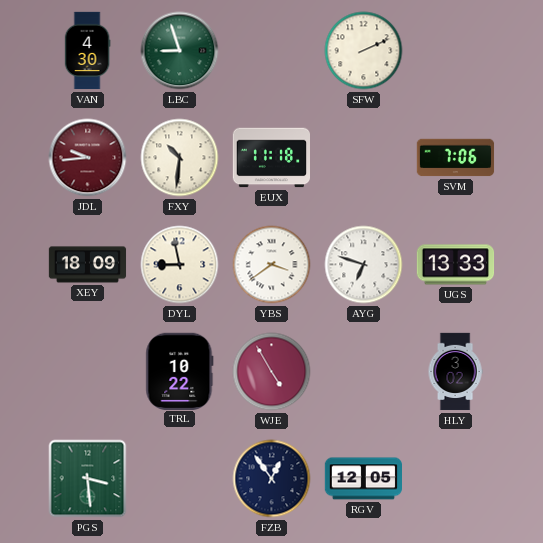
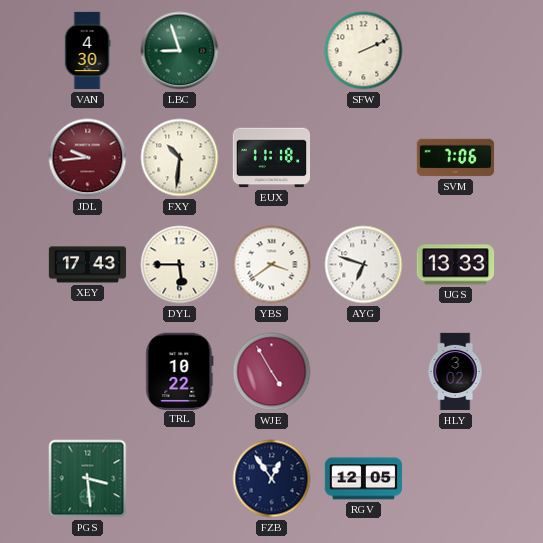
XEY: 18:09 -> 17:43
DYL: 8:58 -> 5:45
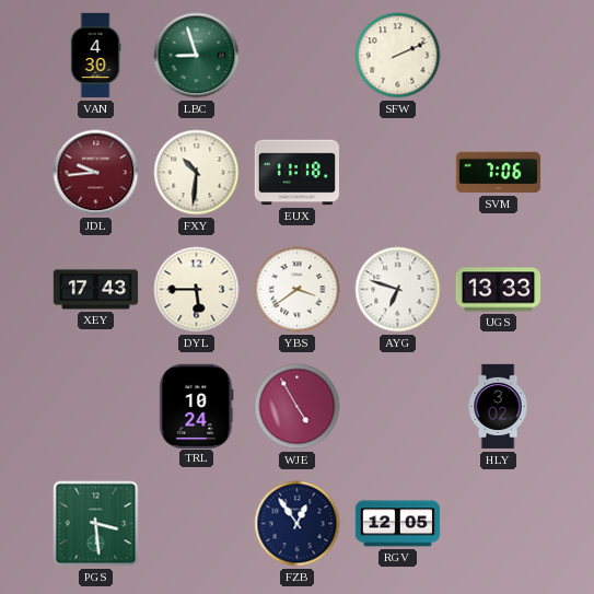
TRL: 10:22 -> 10:24
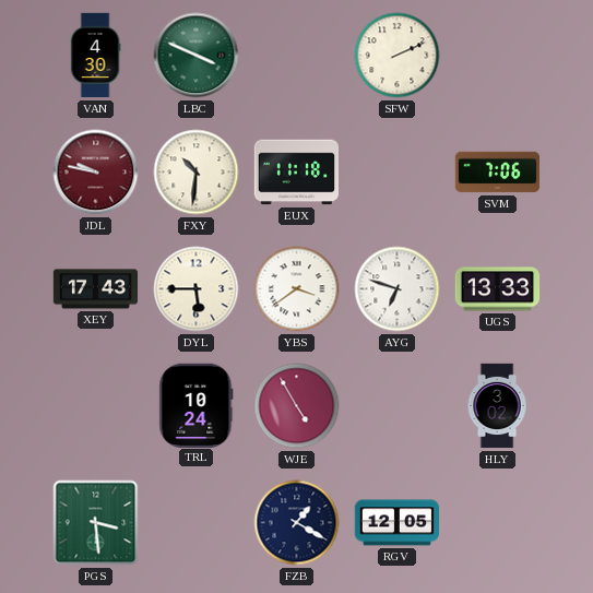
LBC: 8:57 -> 3:49
JDL: 9:44 -> 9:47
FZB: 12:54 -> 1:20
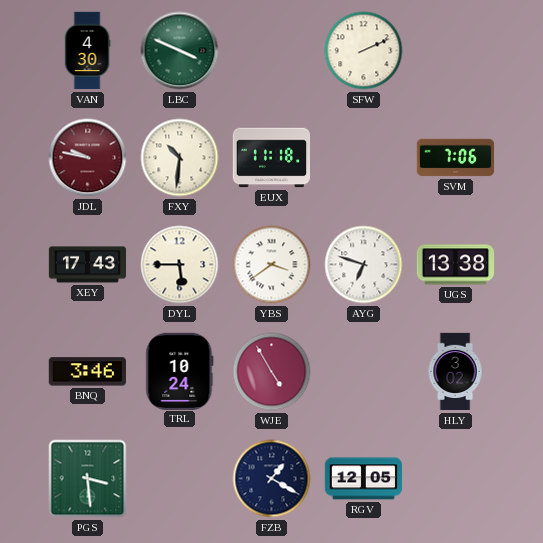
UGS: 13:33 -> 13:38
BNQ: none -> 3:46
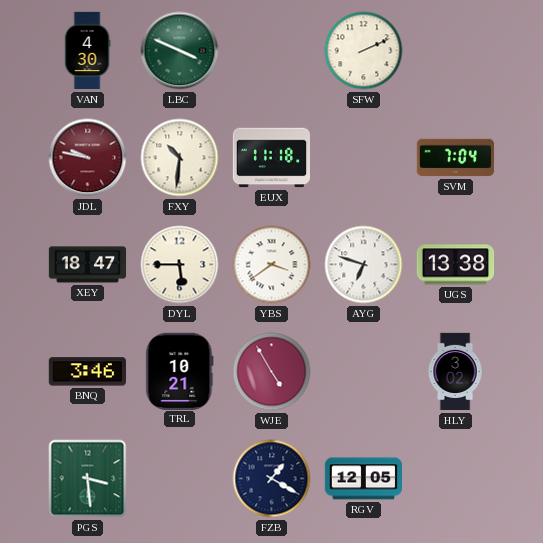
SVM: 7:06 -> 7:04
XEY: 17:43 -> 18:47
TRL: 10:24 -> 10:21
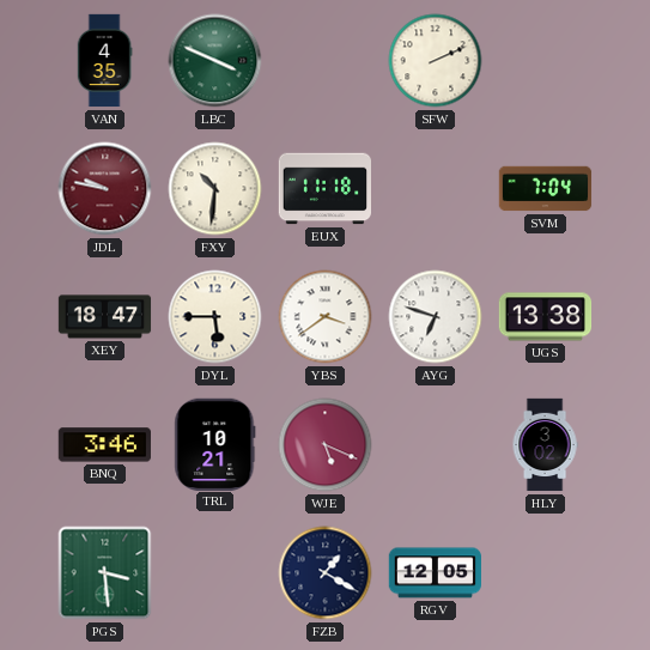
VAN: 4:30 -> 4:35
WJE: 4:55 -> 5:19
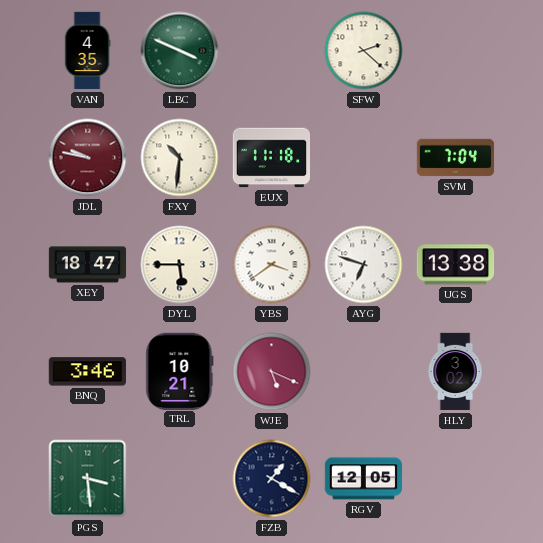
SFW: 2:11 -> 2:22
